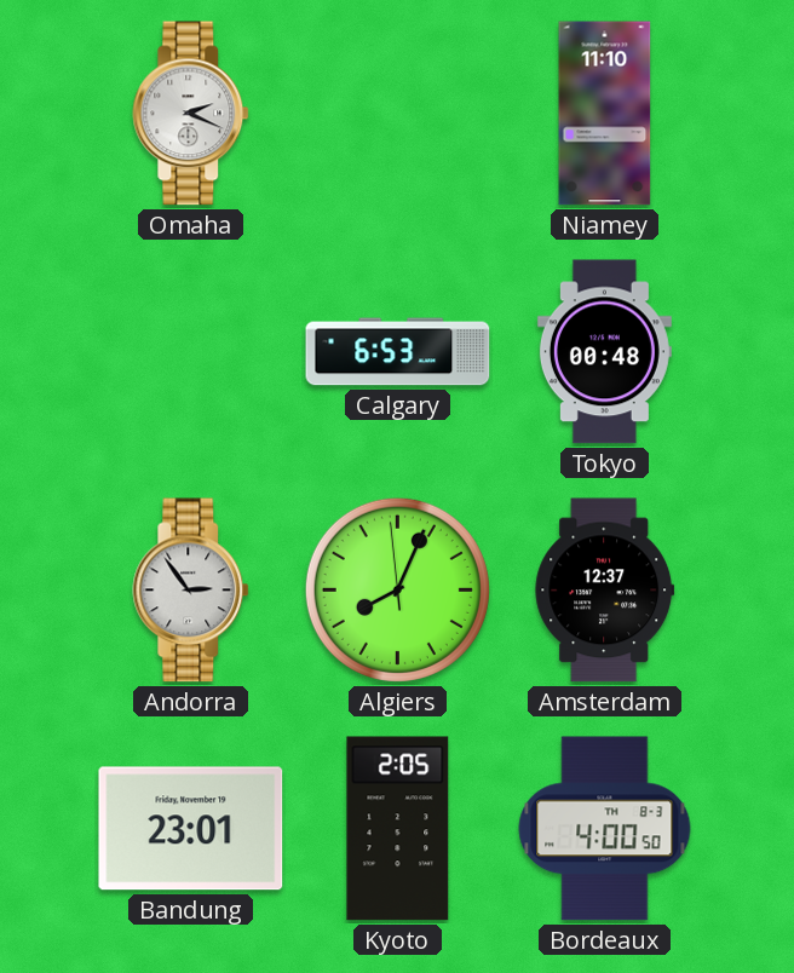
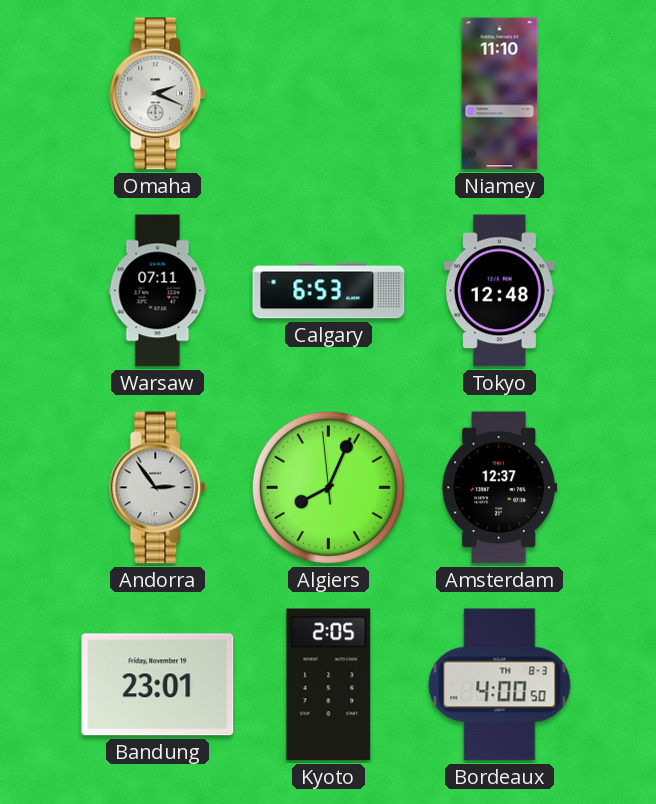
Warsaw: none -> 07:11
Tokyo: 00:48 -> 12:48
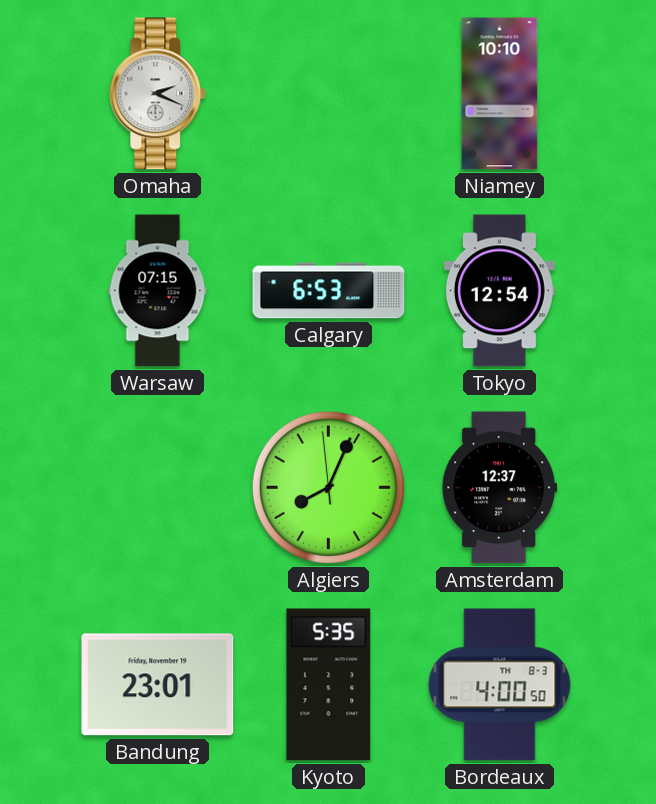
Niamey: 11:10 -> 10:10
Warsaw: 07:11 -> 07:15
Tokyo: 12:48 -> 12:54
Andorra: 2:54 -> none
Kyoto: 2:05 -> 5:35
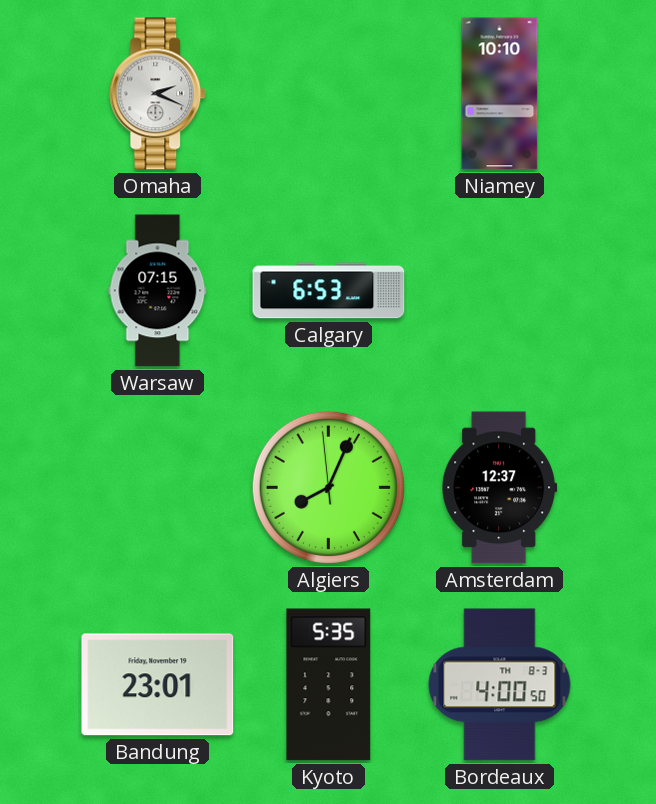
Tokyo: 12:54 -> none
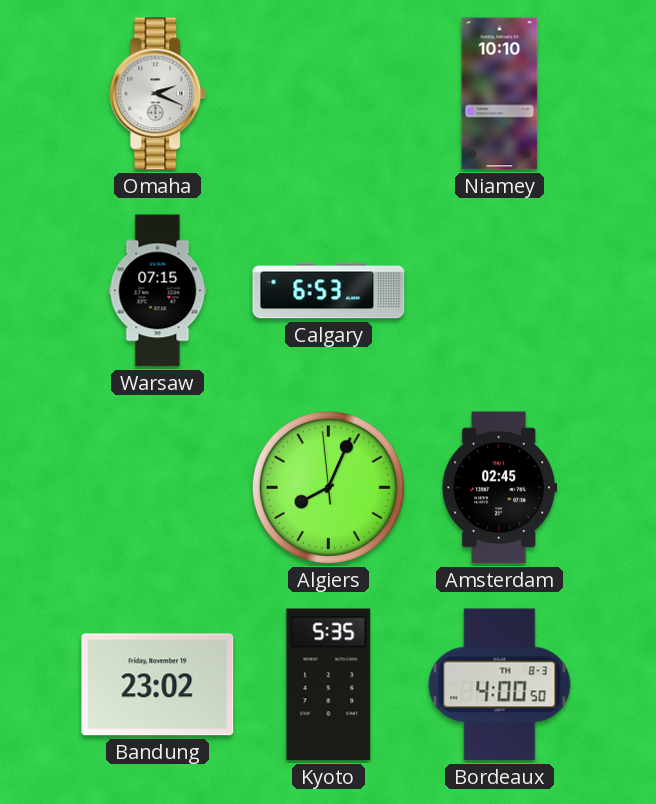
Amsterdam: 12:37 -> 02:45
Bandung: 23:01 -> 23:02
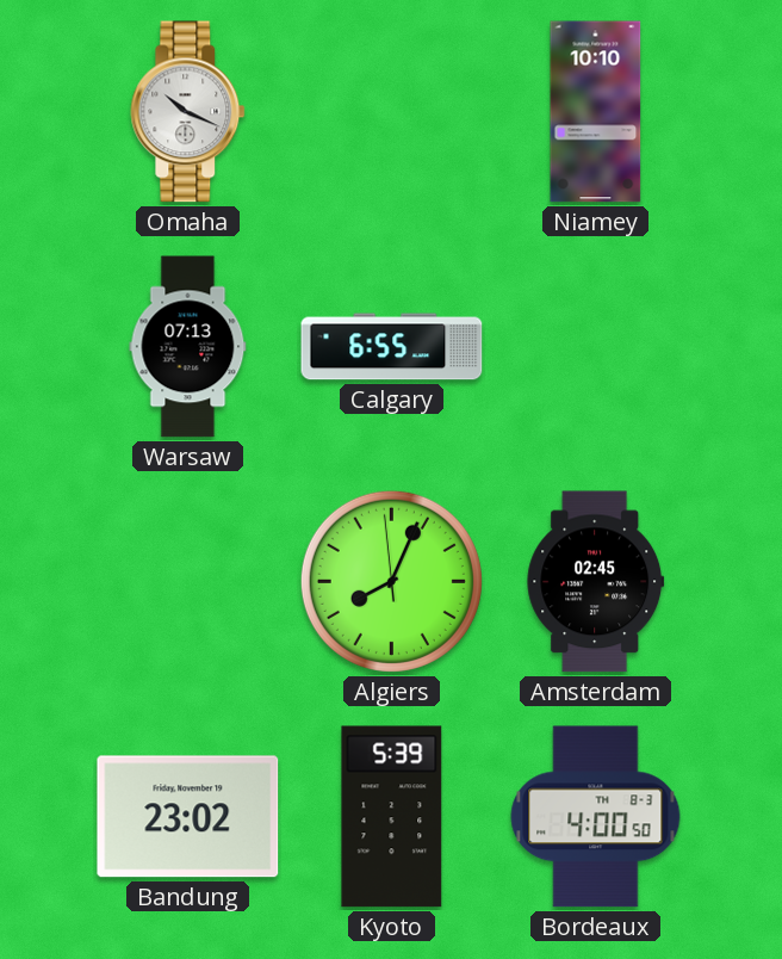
Omaha: 2:19 -> 10:19
Warsaw: 07:15 -> 07:13
Calgary: 6:53 -> 6:55
Kyoto: 5:35 -> 5:39
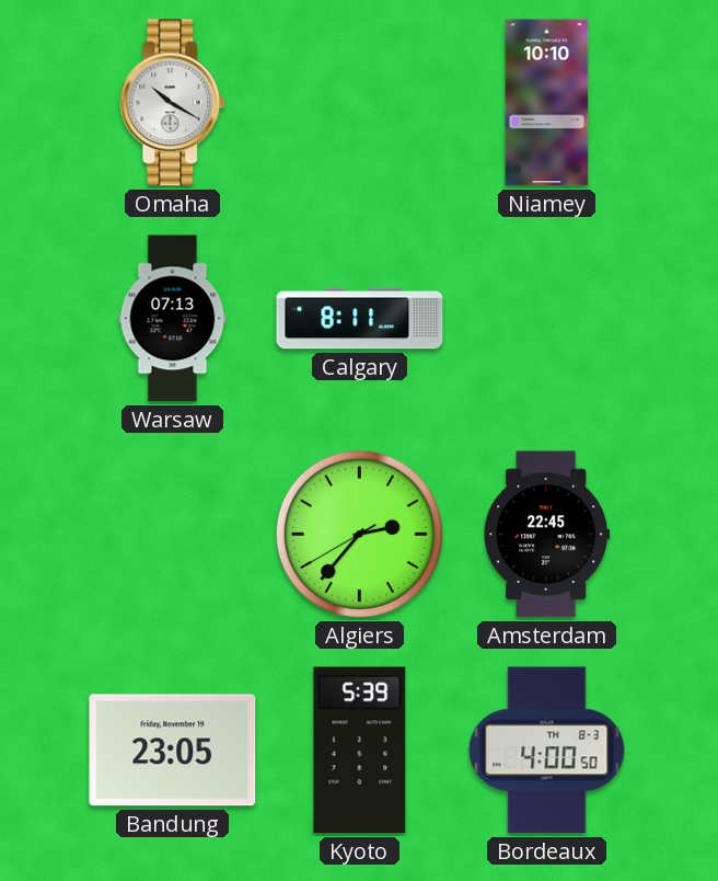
Omaha: 10:19 -> 10:20
Calgary: 6:55 -> 8:11
Algiers: 8:03 -> 2:36
Amsterdam: 02:45 -> 22:45
Bandung: 23:02 -> 23:05
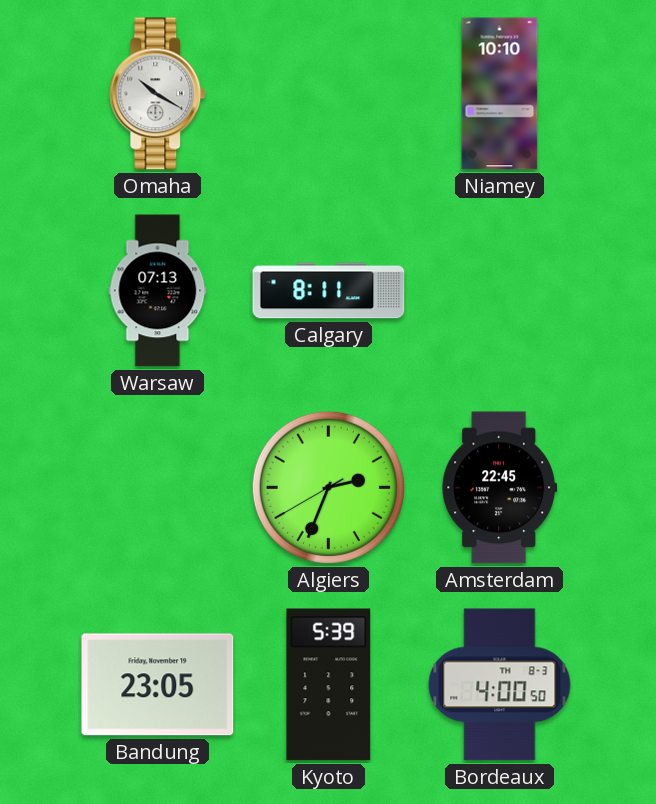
Algiers: 2:36 -> 2:33
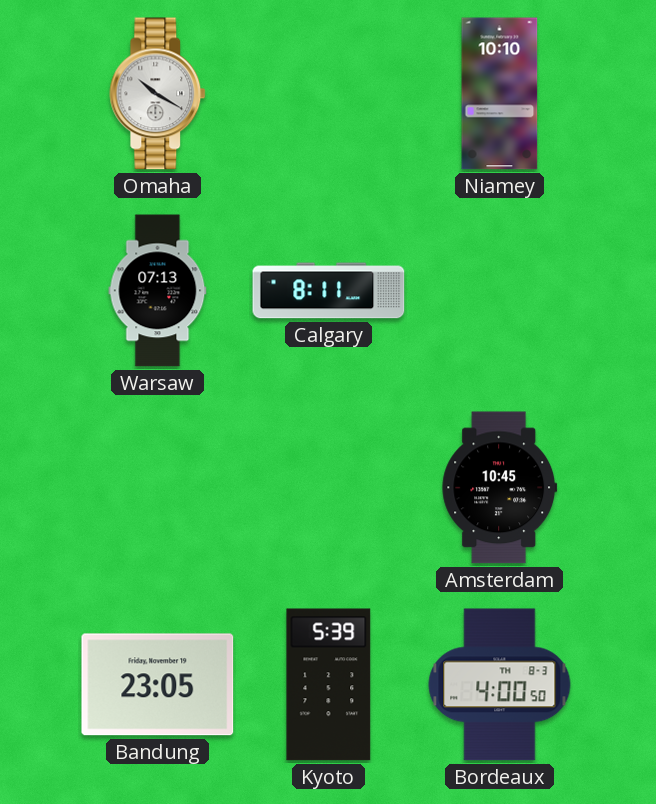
Algiers: 2:33 -> none
Amsterdam: 22:45 -> 10:45
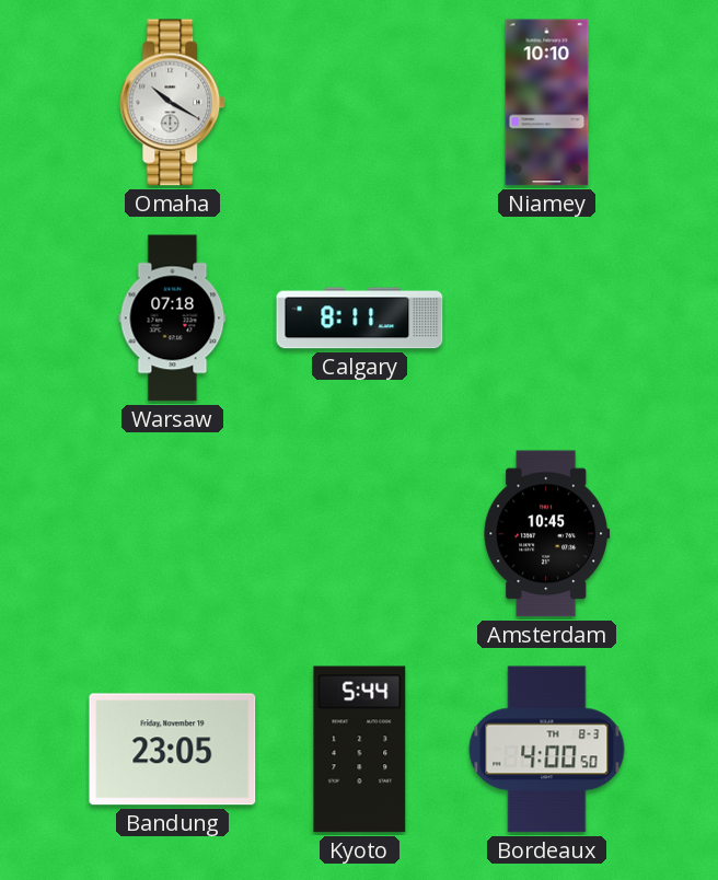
Warsaw: 07:13 -> 07:18
Kyoto: 5:39 -> 5:44
